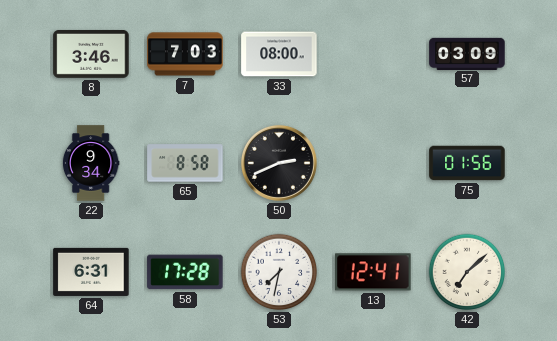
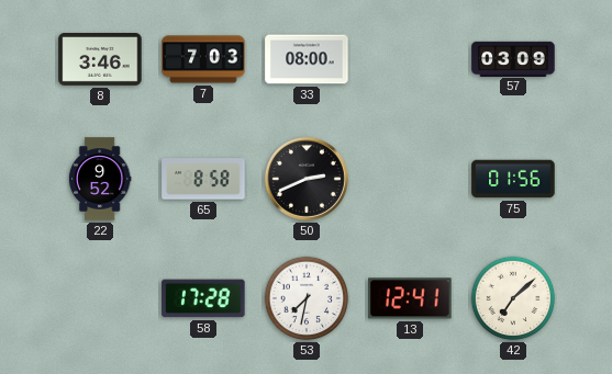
22: 9:34 -> 9:52
64: 6:31 -> none
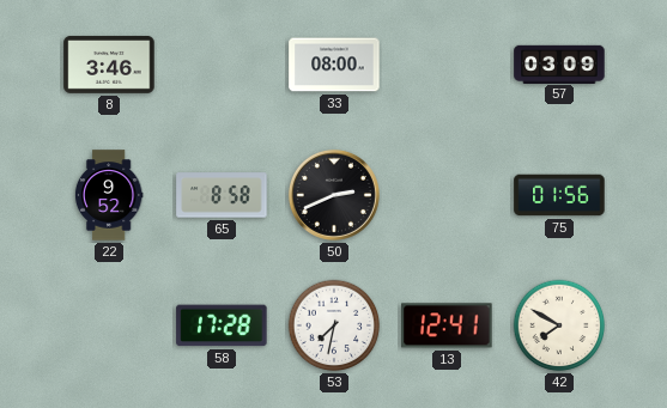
7: 7:03 -> none
42: 7:08 -> 7:50
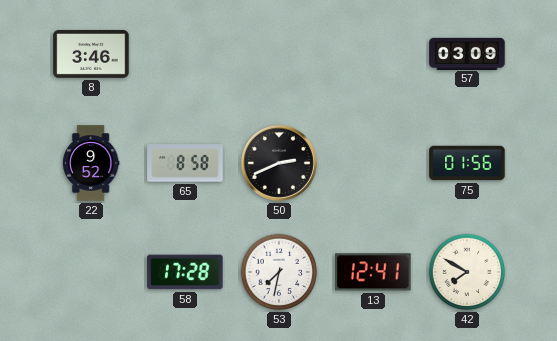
33: 08:00 -> none
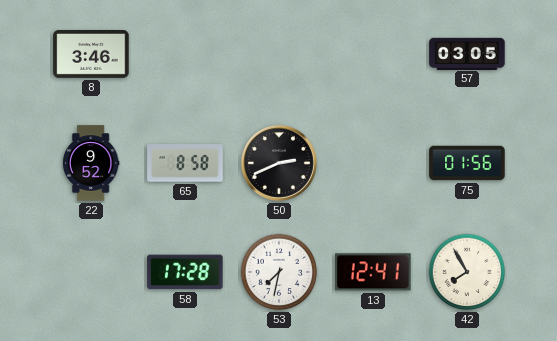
57: 03:09 -> 03:05
42: 7:50 -> 7:55
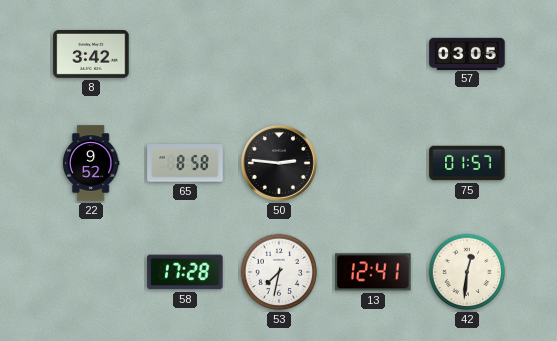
8: 3:46 -> 3:42
50: 2:41 -> 2:46
75: 01:56 -> 01:57
42: 7:55 -> 12:31
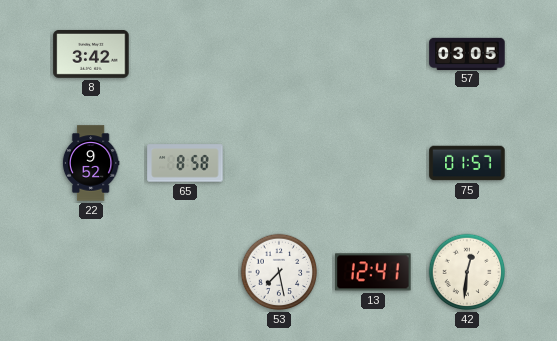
50: 2:46 -> none
58: 17:28 -> none
53: 7:32 -> 7:28
